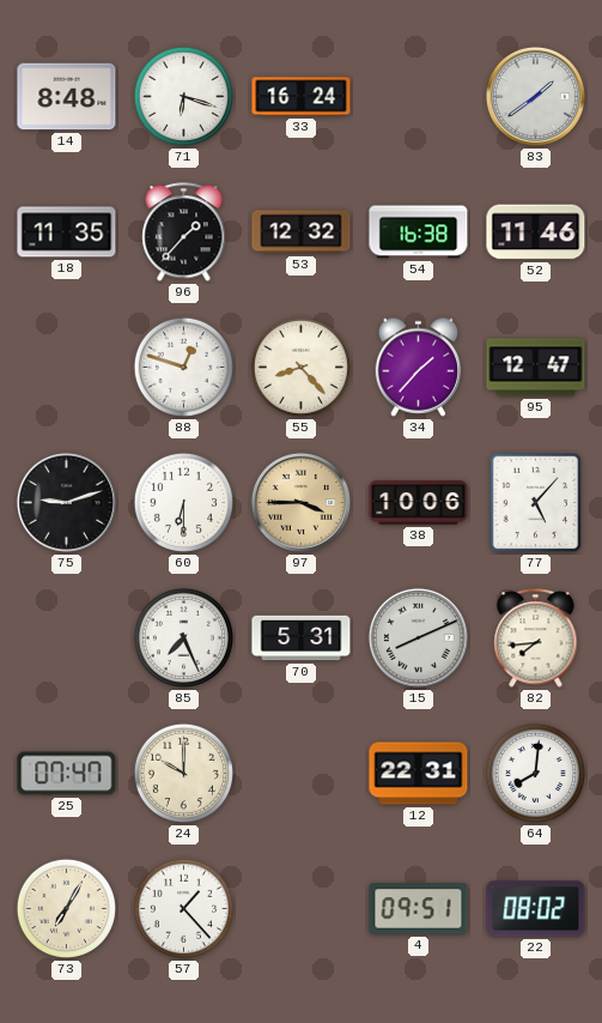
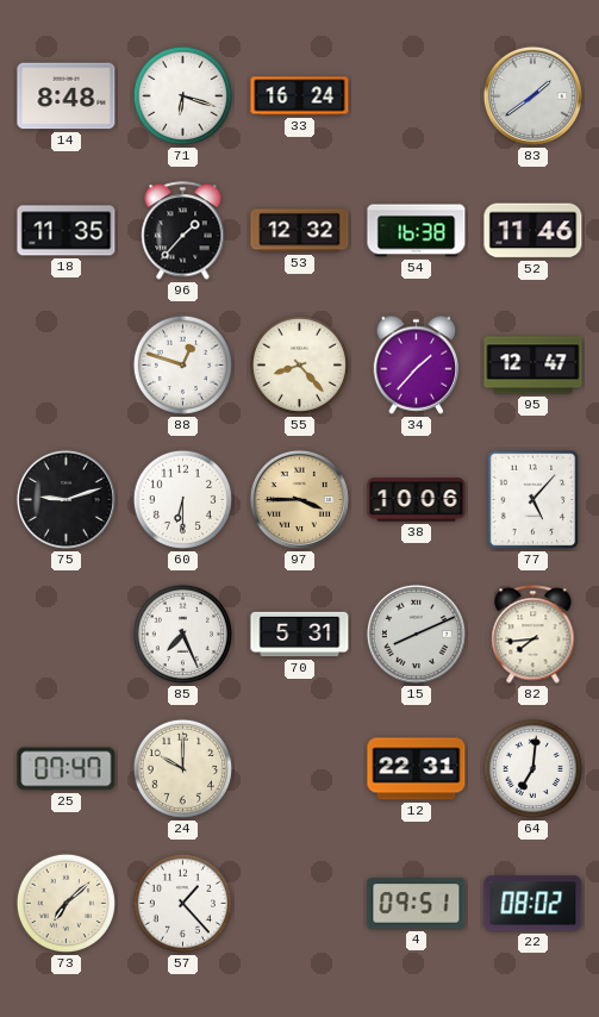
64: 8:01 -> 7:01
73: 7:05 -> 7:08
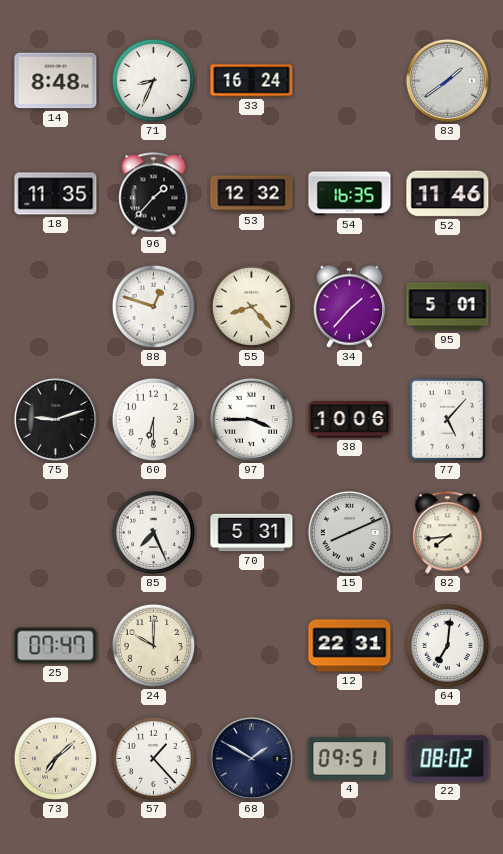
71: 6:18 -> 8:34
54: 16:38 -> 16:35
95: 12:47 -> 5:01
97 dial: champagne -> white
68: none -> 1:50
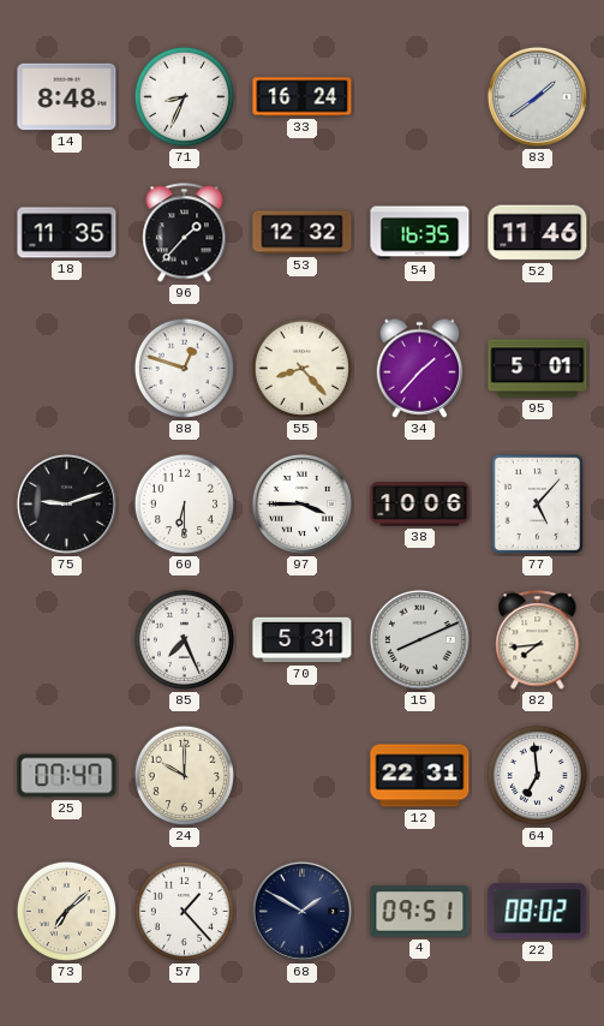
64: 7:01 -> 6:59
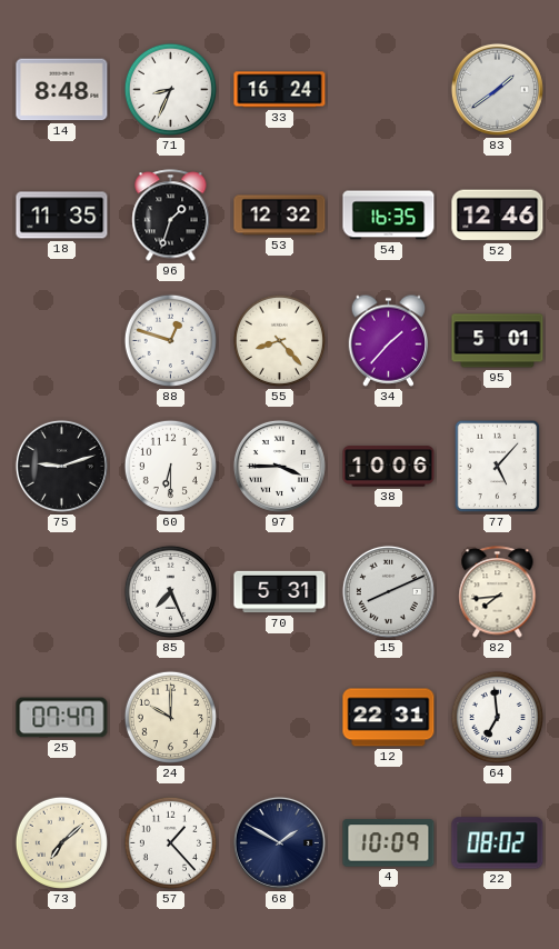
96: 1:37 -> 1:33
52: 11:46 -> 12:46
4: 09:51 -> 10:09
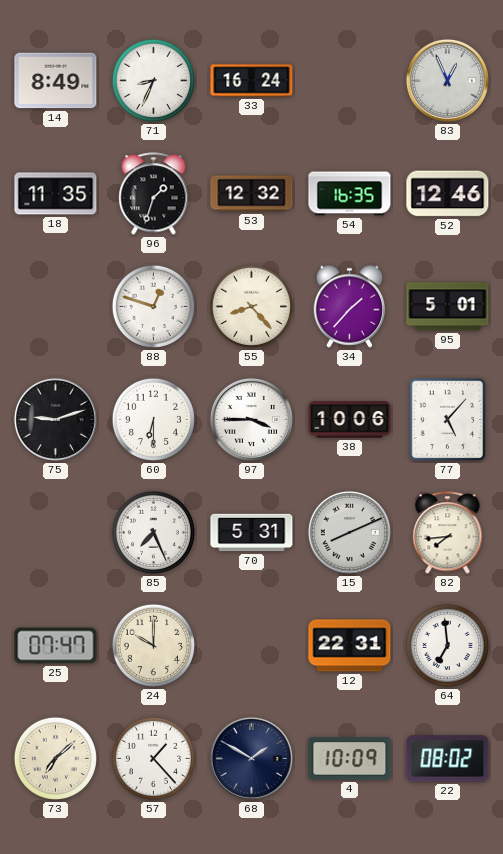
14: 8:48 -> 8:49
83: 1:39 -> 12:56
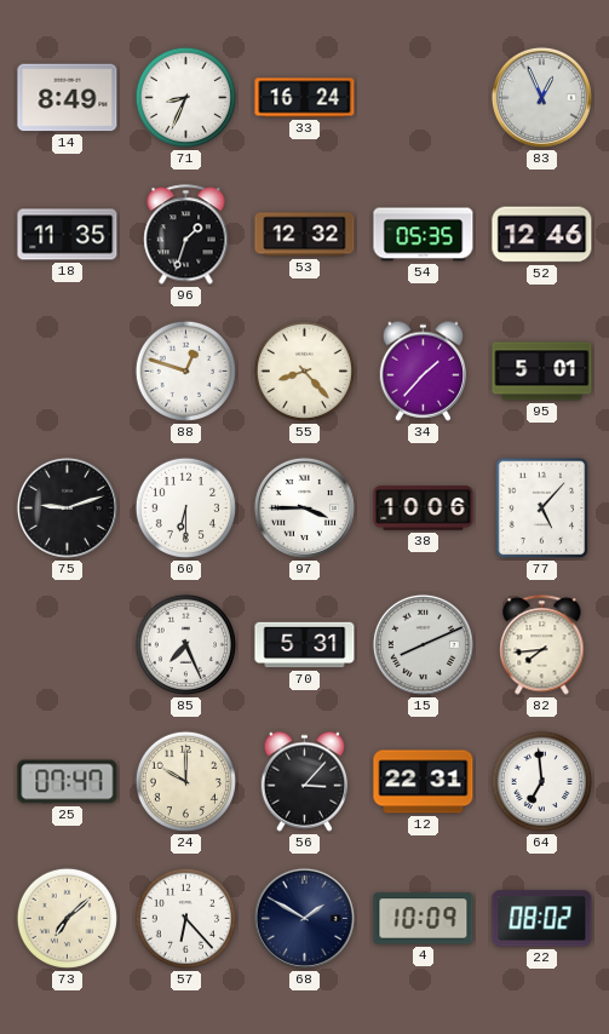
54: 16:35 -> 05:35
56: none -> 3:07
57: 1:23 -> 6:23
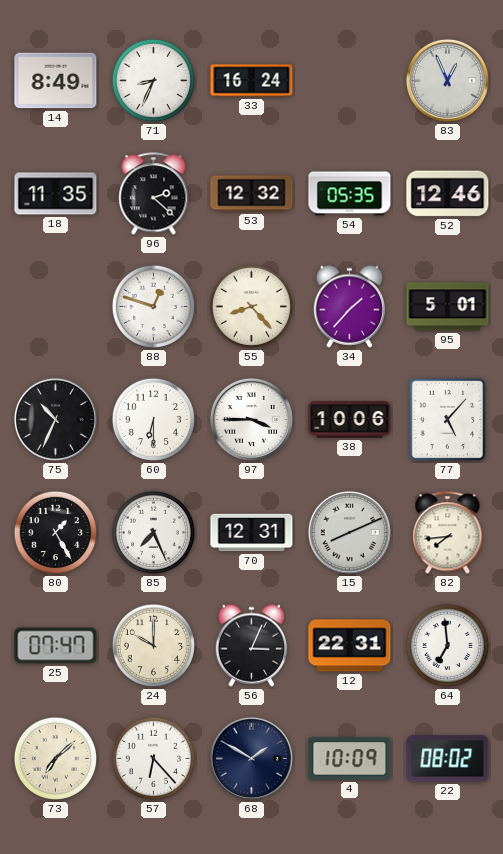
96: 1:33 -> 2:22
75: 9:12 -> 10:34
80: none -> 1:25
70: 5:31 -> 12:31
56: 3:07 -> 3:04
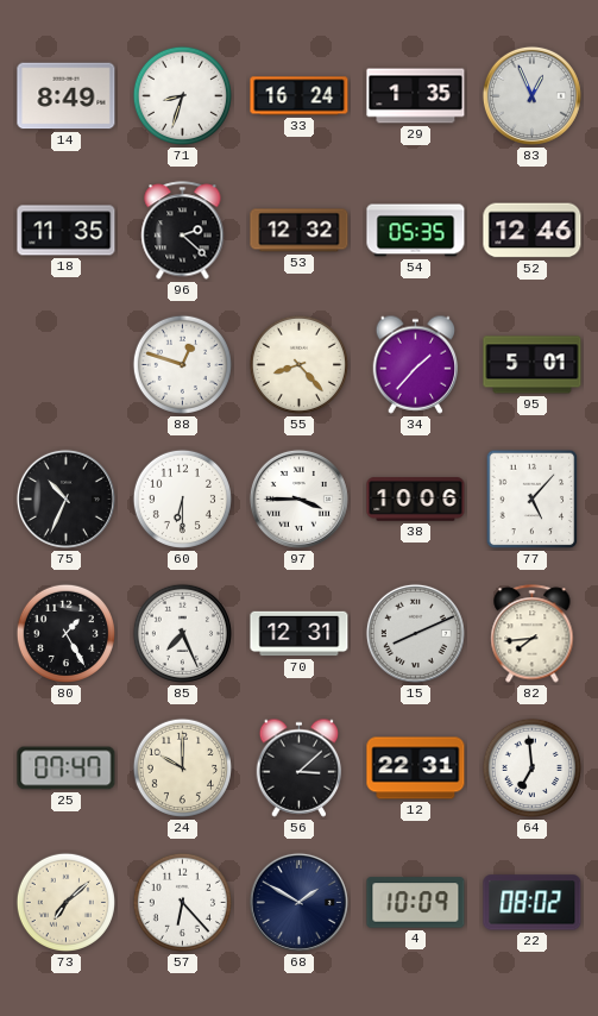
71: 8:34 -> 8:33
29: none -> 1:35
56: 3:04 -> 3:08
